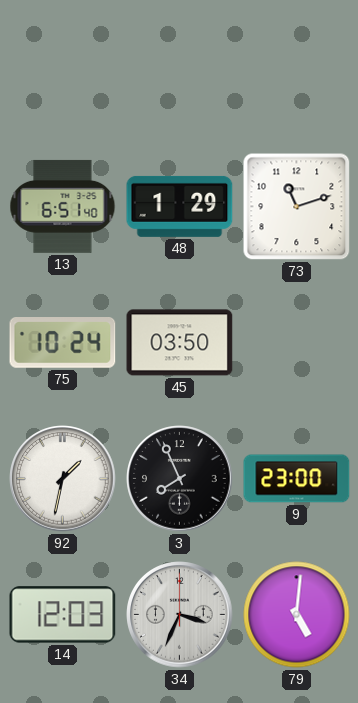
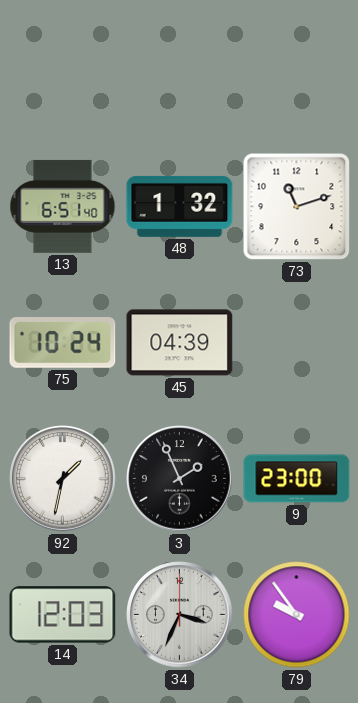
48: 1:29 -> 1:32
45: 03:50 -> 04:39
3: 7:56 -> 1:56
79: 5:01 -> 9:54
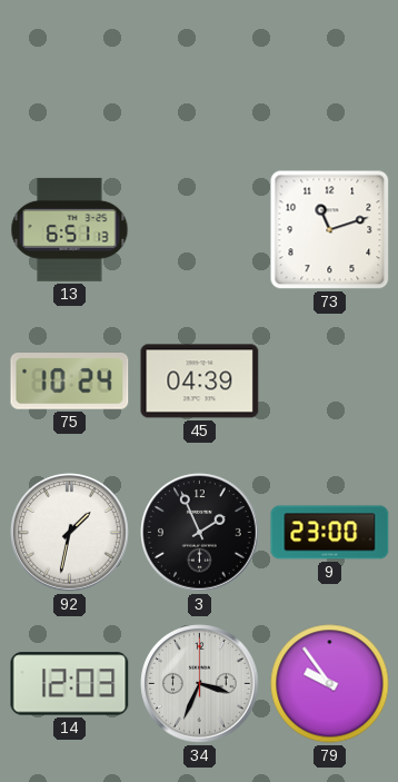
13: 6:51:40 -> 6:51:13
48: 1:32 -> none
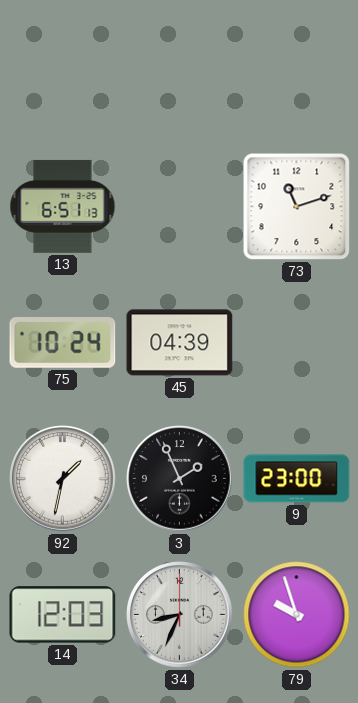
34: 3:34 -> 8:34
79: 9:54 -> 9:57
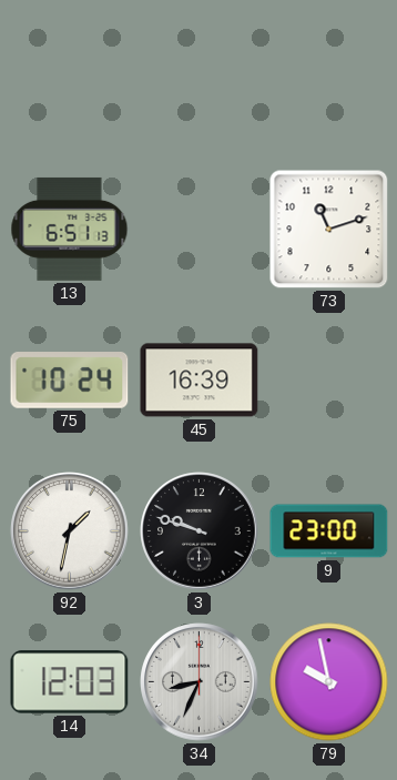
45: 04:39 -> 16:39
3: 1:56 -> 9:48
79: 9:57 -> 9:58
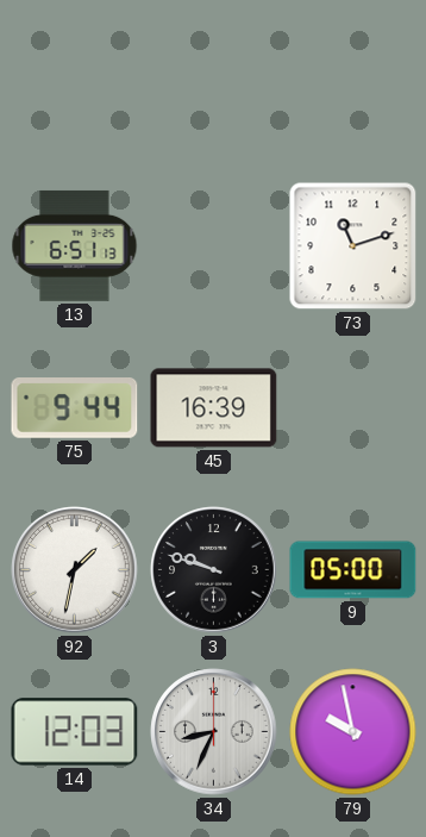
75: 10:24 -> 9:44
9: 23:00 -> 05:00
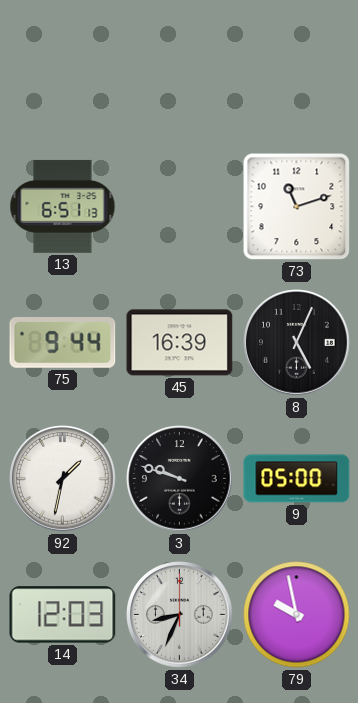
8: none -> 5:04
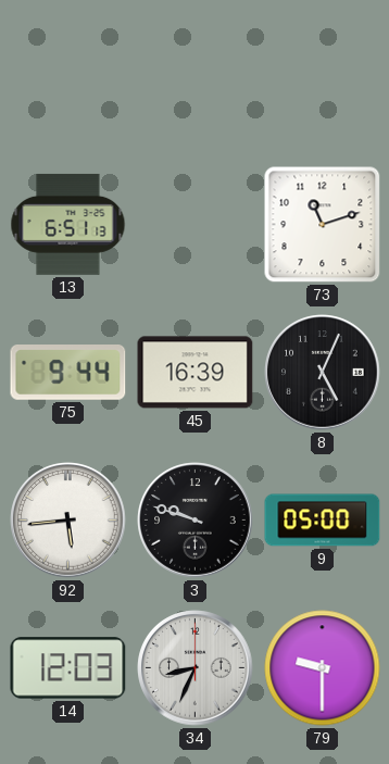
92: 1:32 -> 5:44
79: 9:58 -> 9:30
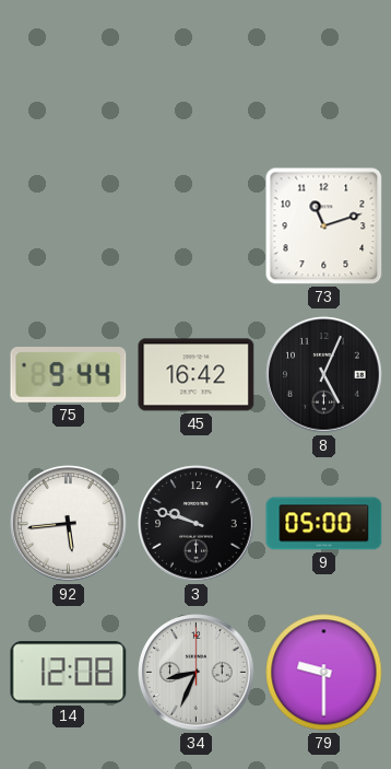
13: 6:51 -> none
45: 16:39 -> 16:42
14: 12:03 -> 12:08
